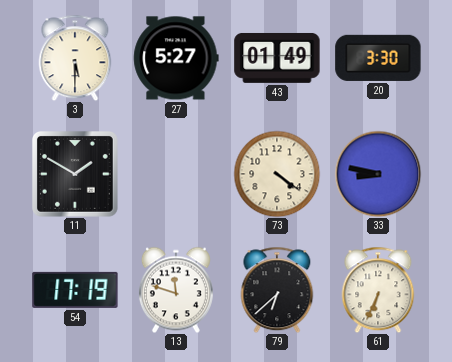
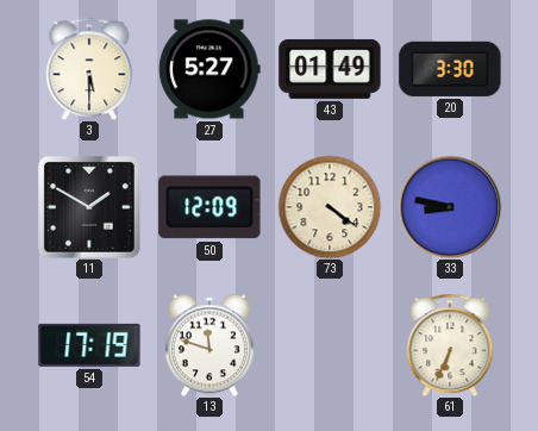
50: none -> 12:09
79: 6:38 -> none
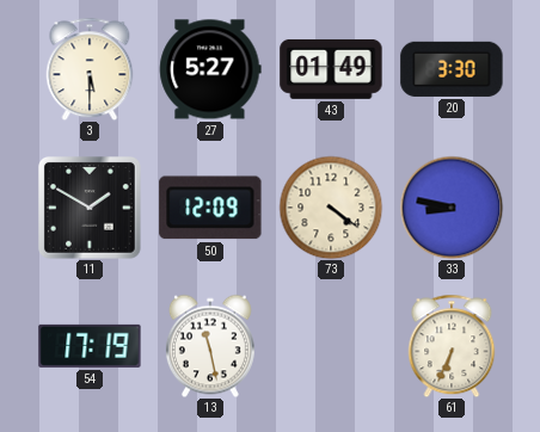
13: 11:48 -> 11:28
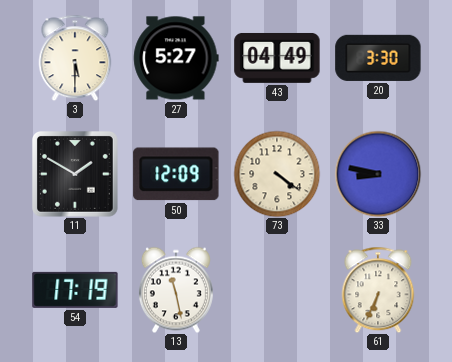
43: 01:49 -> 04:49
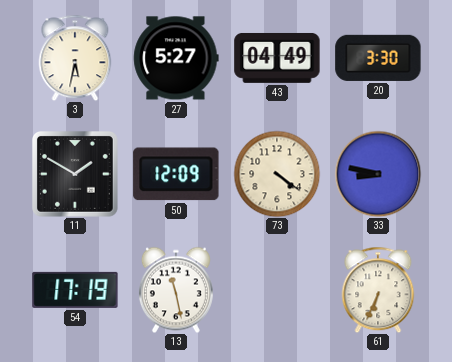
3: 5:30 -> 5:32
